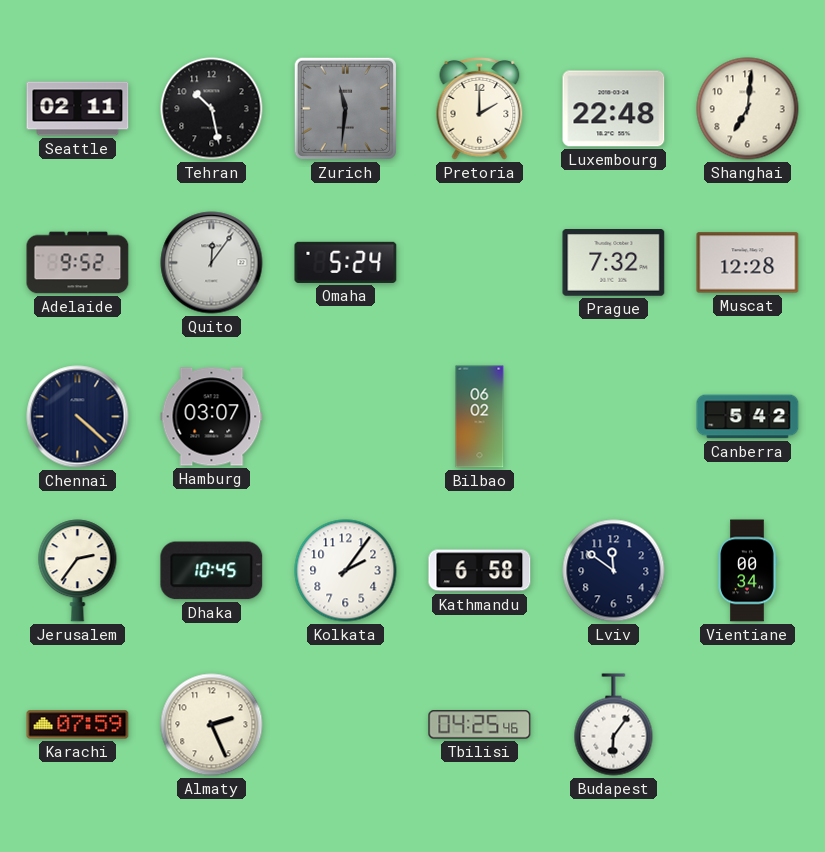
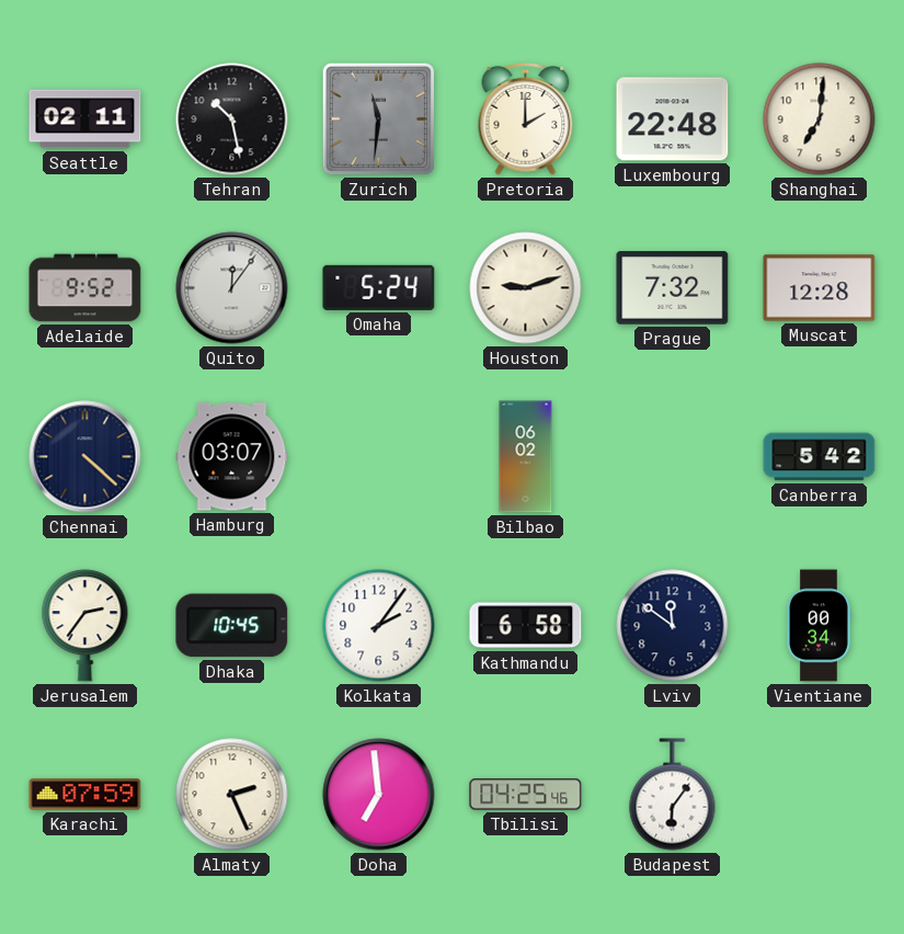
Houston: none -> 9:12
Doha: none -> 6:59
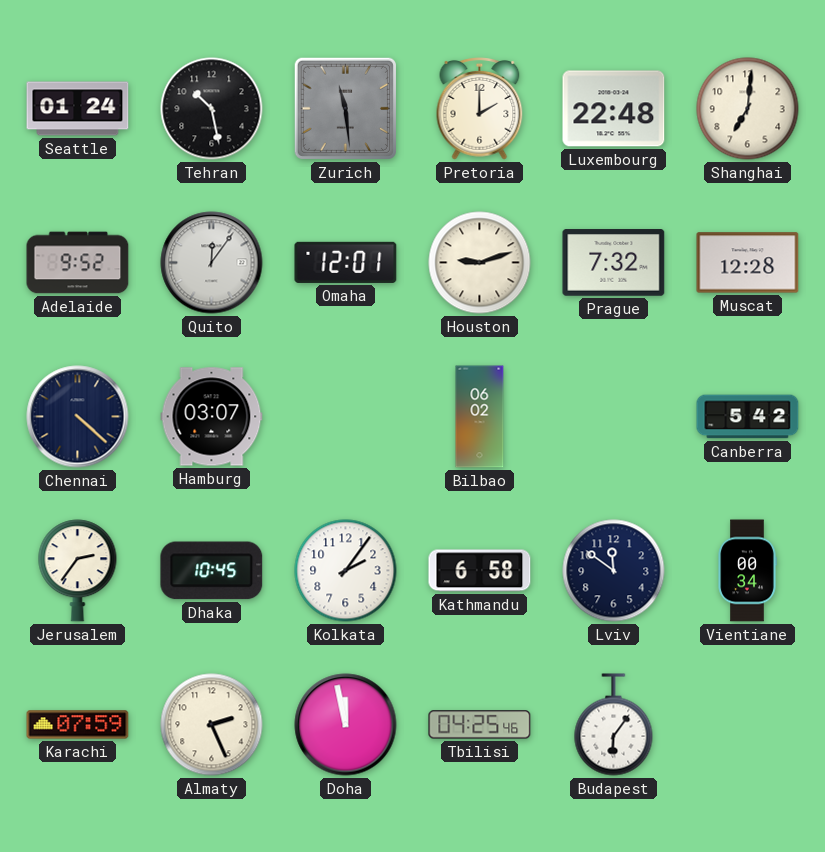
Seattle: 02:11 -> 01:24
Zurich: 11:31 -> 11:29
Omaha: 5:24 -> 12:01
Doha: 6:59 -> 11:58
